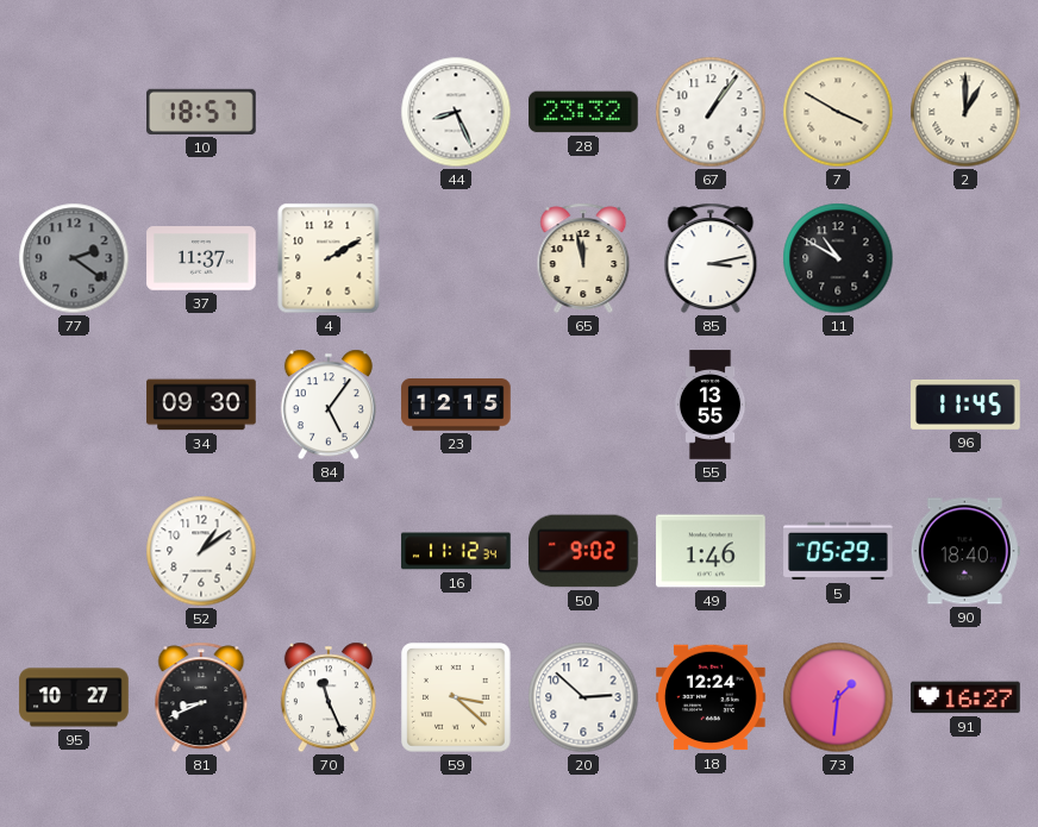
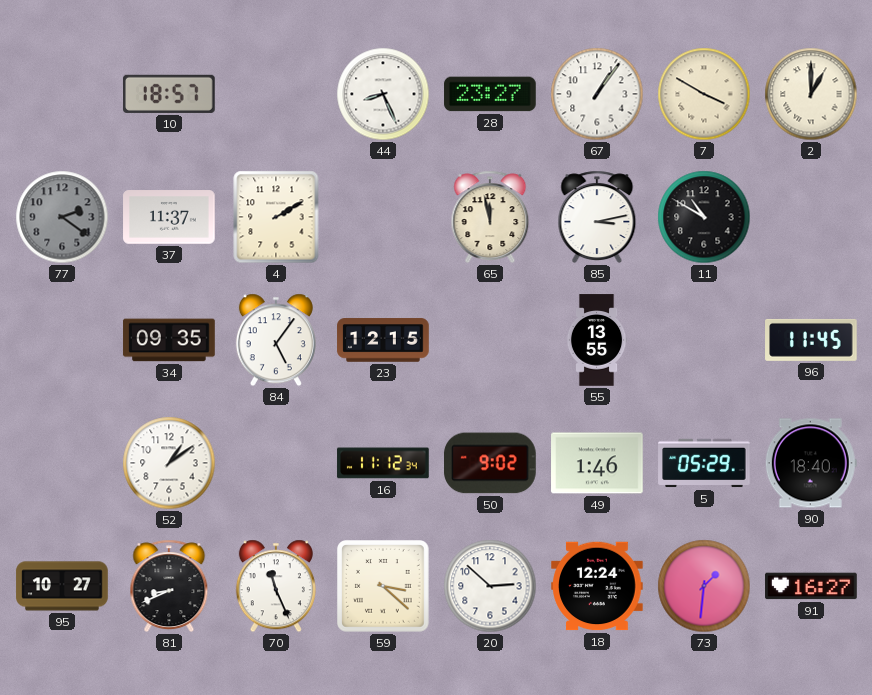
28: 23:32 -> 23:27
34: 09:30 -> 09:35
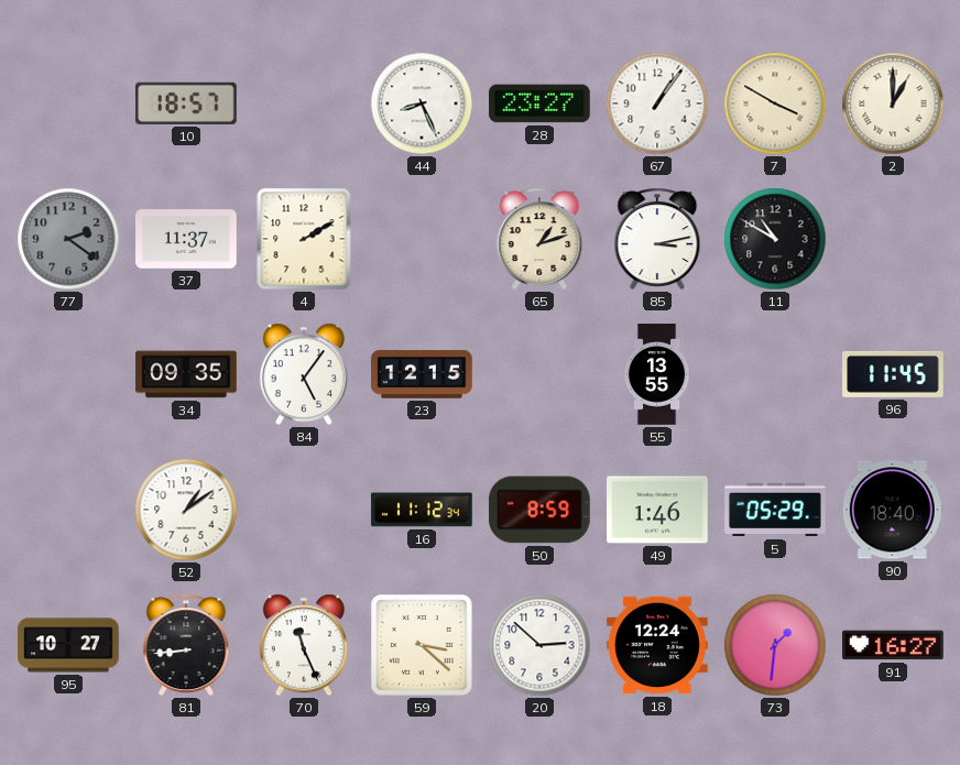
65: 11:58 -> 1:12
50: 9:02 -> 8:59
81: 8:41 -> 8:44
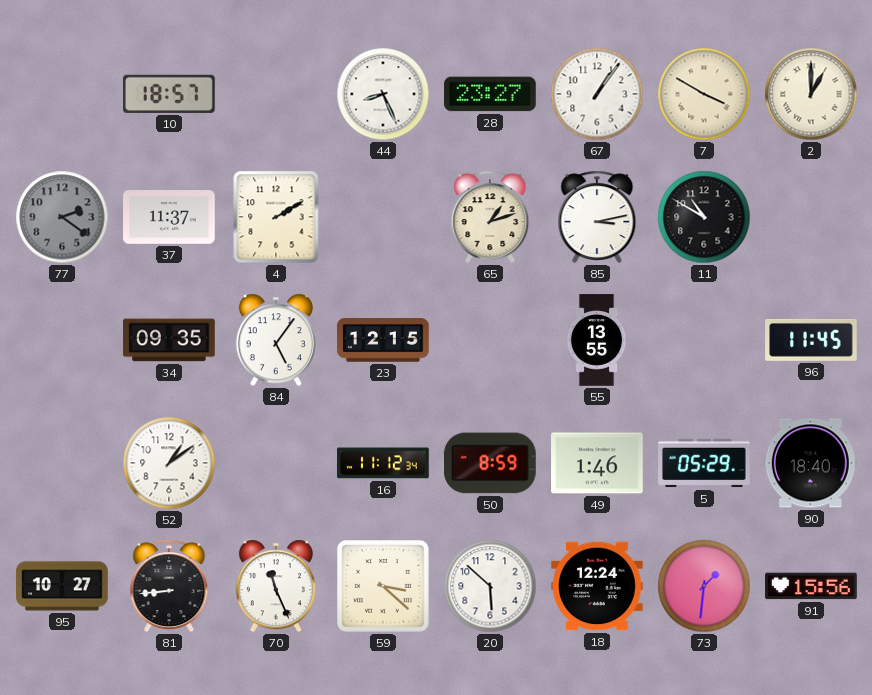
20: 2:52 -> 5:52
91: 16:27 -> 15:56
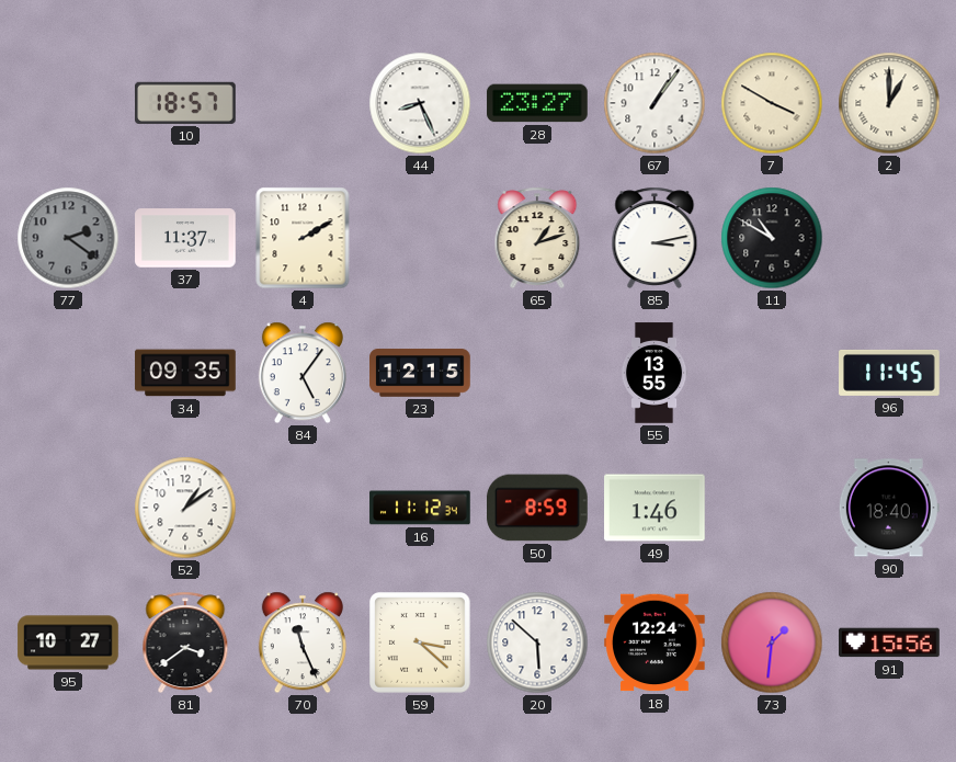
5: 05:29 -> none
81: 8:44 -> 3:39
